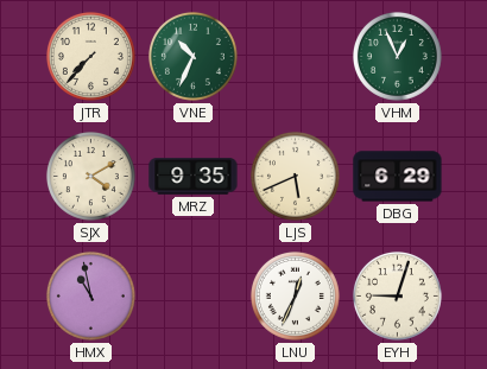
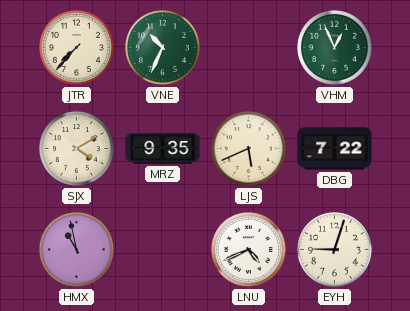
DBG: 6:29 -> 7:22
LNU: 12:34 -> 4:41
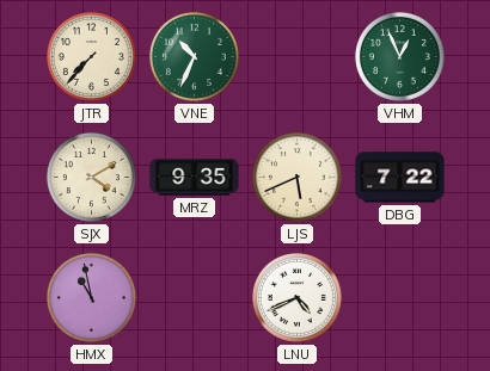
EYH: 9:03 -> none
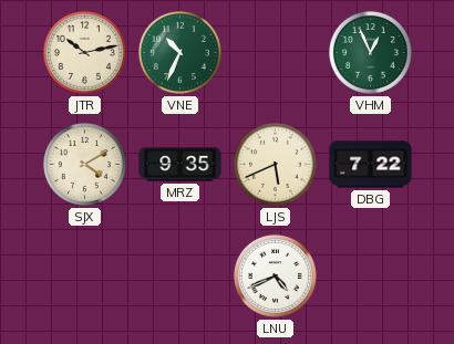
JTR: 7:37 -> 10:13
HMX: 10:58 -> none
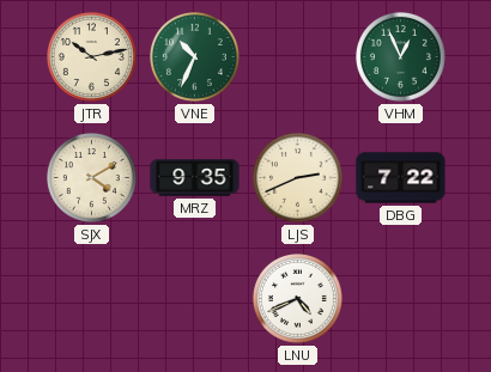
LJS: 5:41 -> 2:41
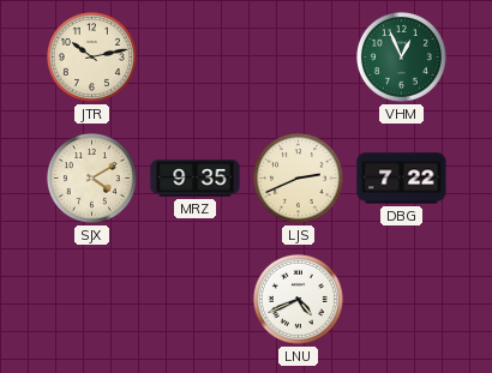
VNE: 10:34 -> none
